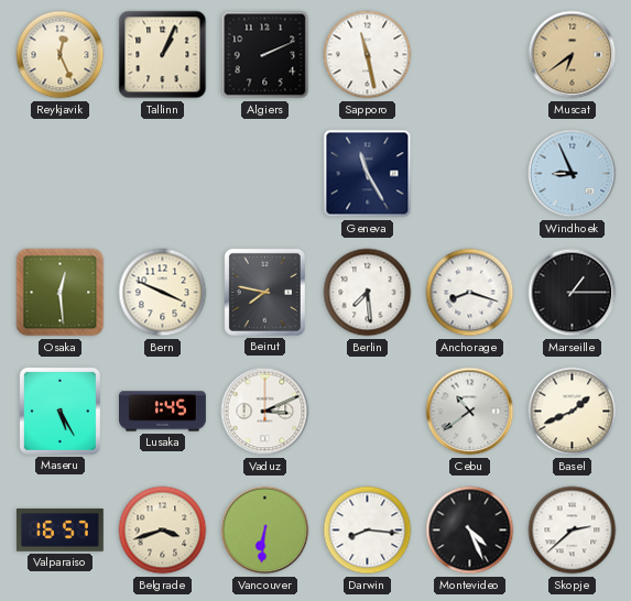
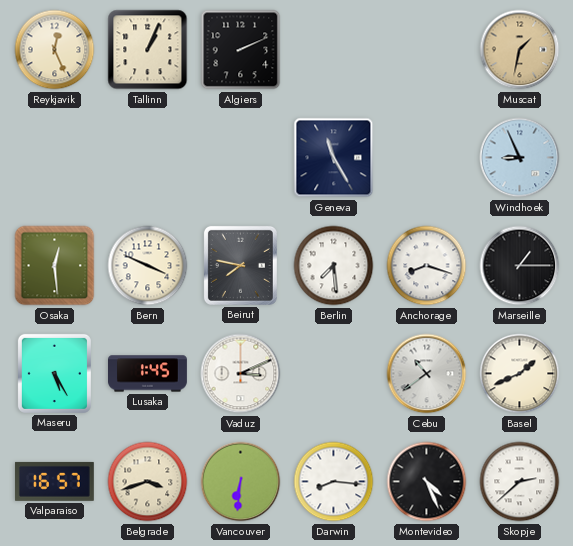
Sapporo: 11:28 -> none
Muscat: 6:39 -> 1:32
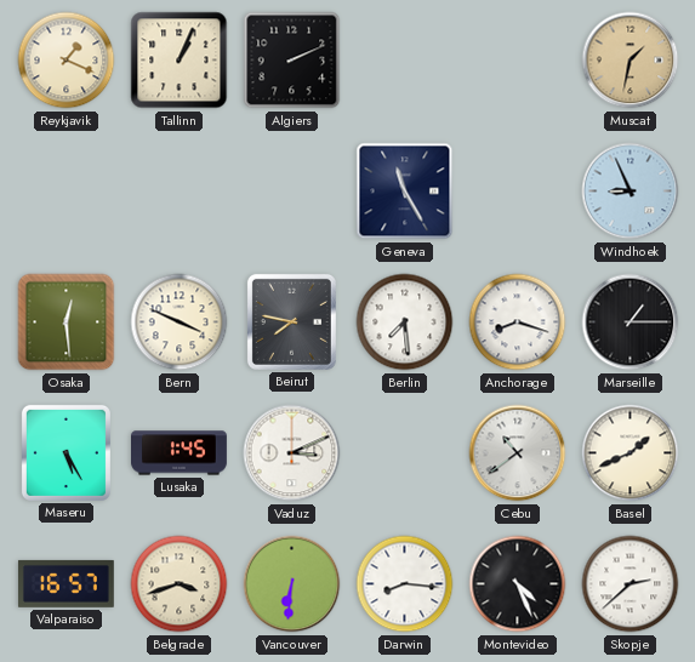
Reykjavik: 12:26 -> 1:19
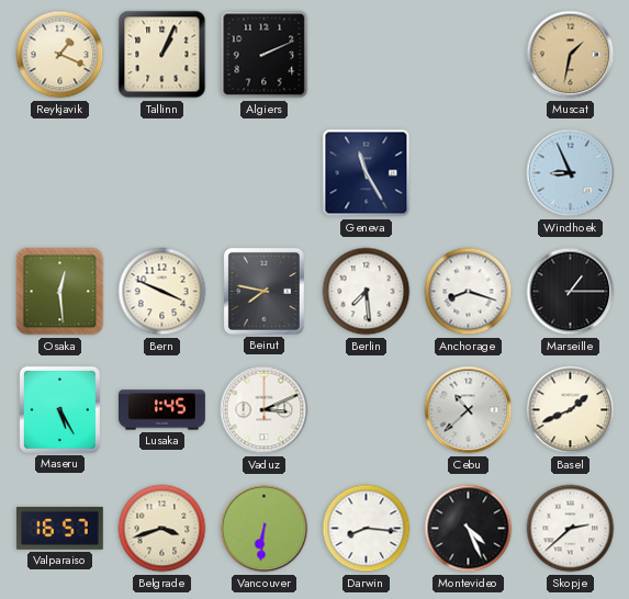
Cebu: 10:39 -> 10:38
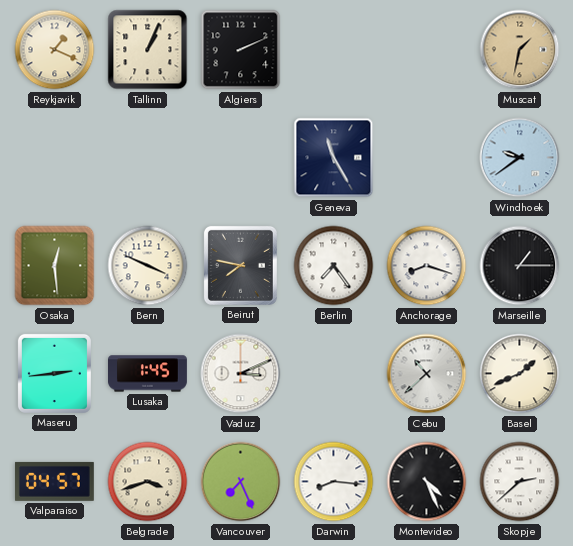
Windhoek: 8:56 -> 9:39
Berlin: 7:29 -> 7:24
Maseru: 5:25 -> 2:44
Valparaiso: 16:57 -> 04:57
Vancouver: 6:31 -> 7:26
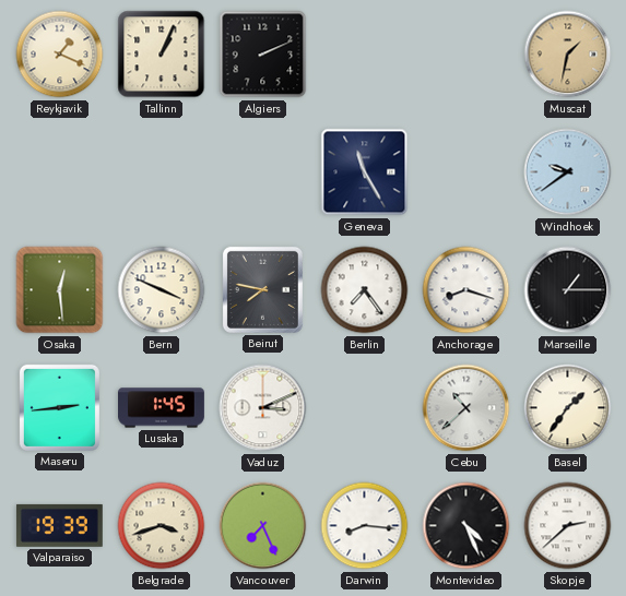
Basel: 1:41 -> 1:36
Valparaiso: 04:57 -> 19:39
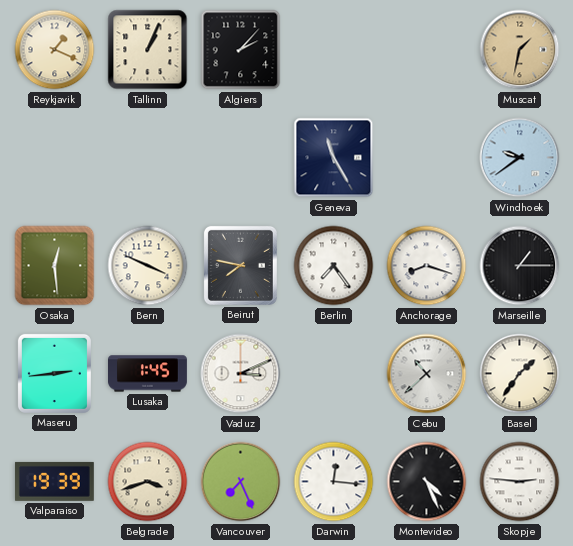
Algiers: 2:11 -> 2:07
Darwin: 8:16 -> 12:16
Skopje: 2:38 -> 2:46
